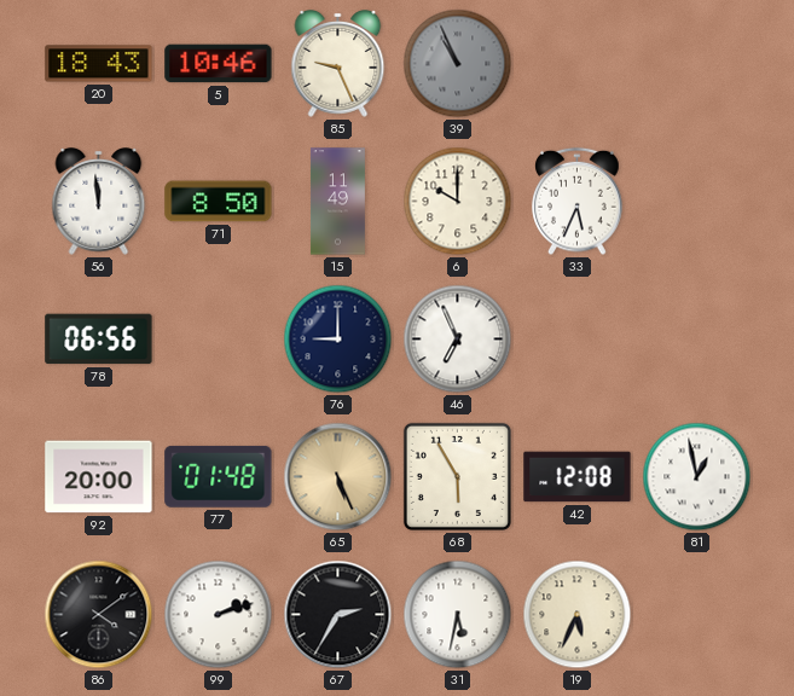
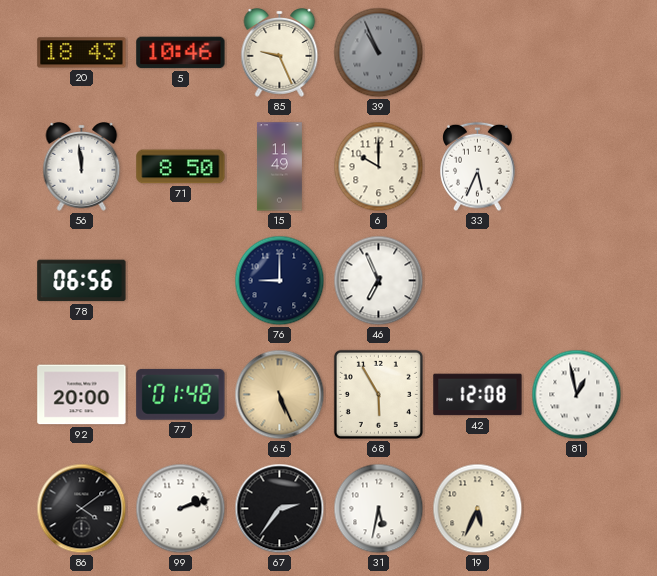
67: 2:35 -> 2:36
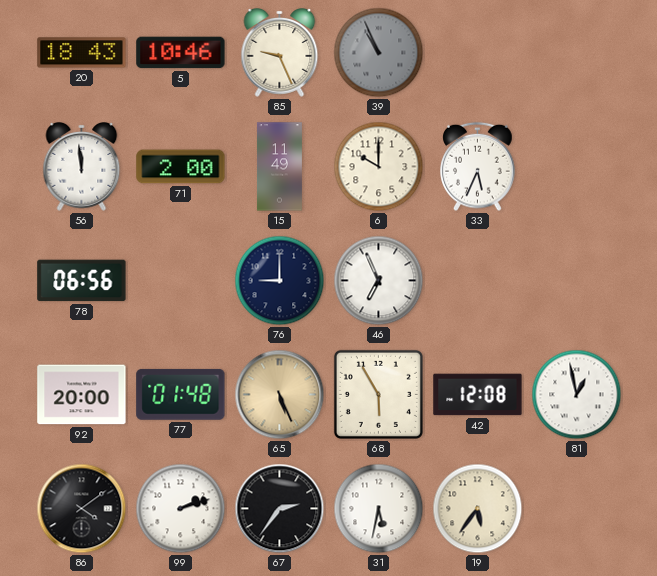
71: 8:50 -> 2:00
19: 5:34 -> 5:36
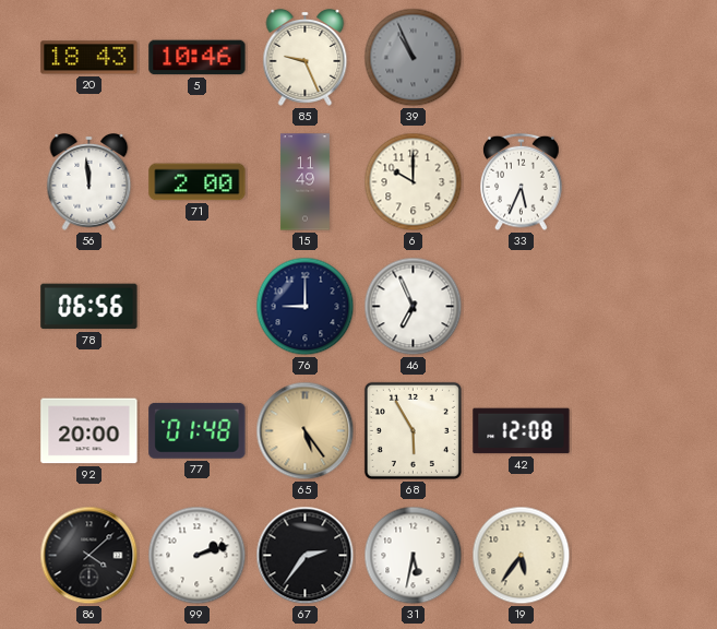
65: 5:26 -> 5:24
81: 12:58 -> none
86: 4:09 -> 4:08
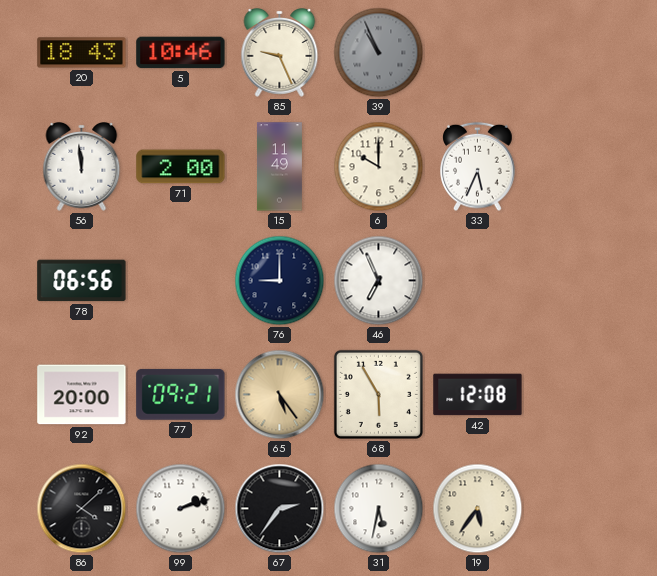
77: 01:48 -> 09:21
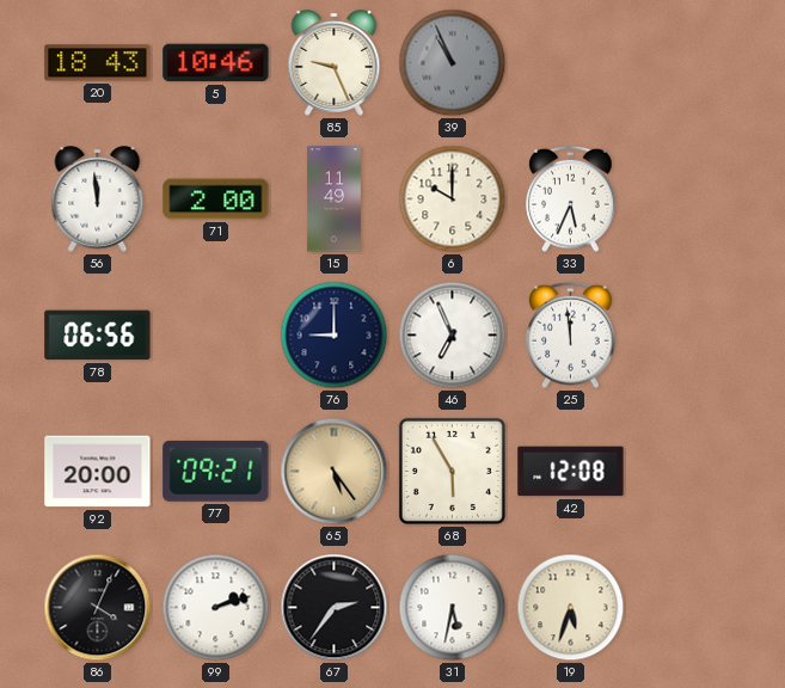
25: none -> 11:59
86: 4:08 -> 4:04
19: 5:36 -> 5:33
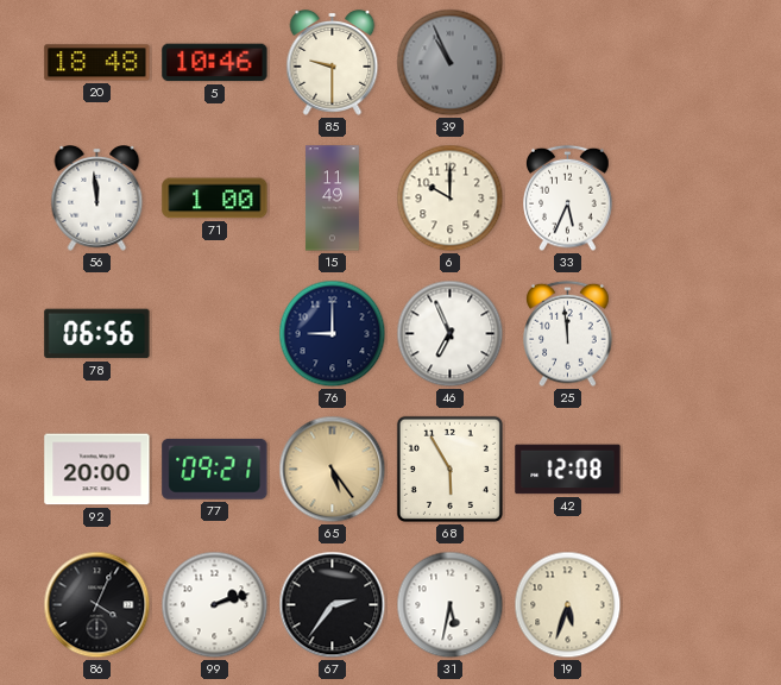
20: 18:43 -> 18:48
85: 9:26 -> 9:30
71: 2:00 -> 1:00
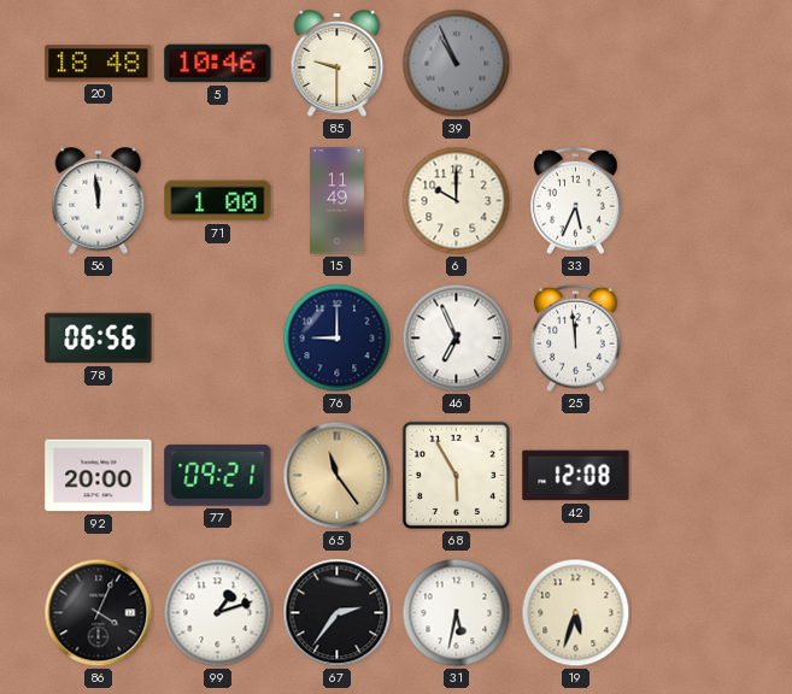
65: 5:24 -> 11:24
99: 2:12 -> 1:12
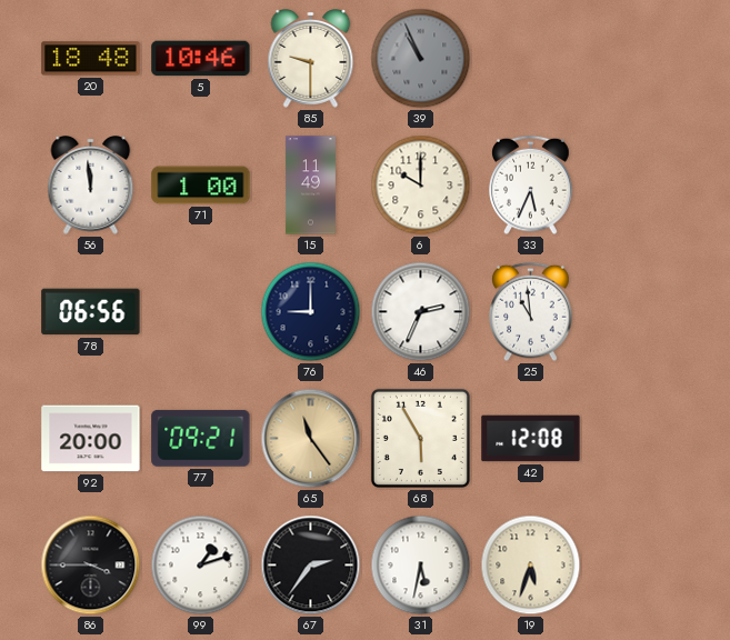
46: 6:56 -> 2:34
25: 11:59 -> 10:59
86: 4:04 -> 3:45
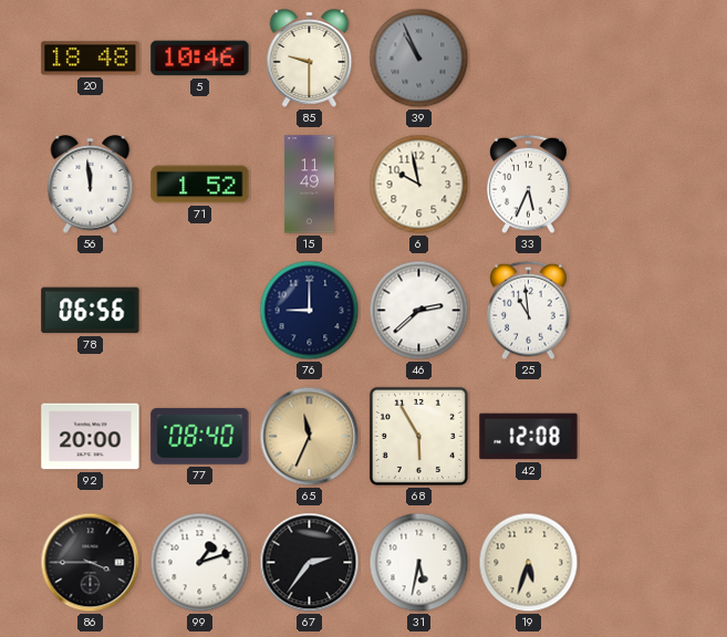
71: 1:00 -> 1:52
6: 10:00 -> 9:58
46: 2:34 -> 2:38
77: 09:21 -> 08:40
65: 11:24 -> 11:34
